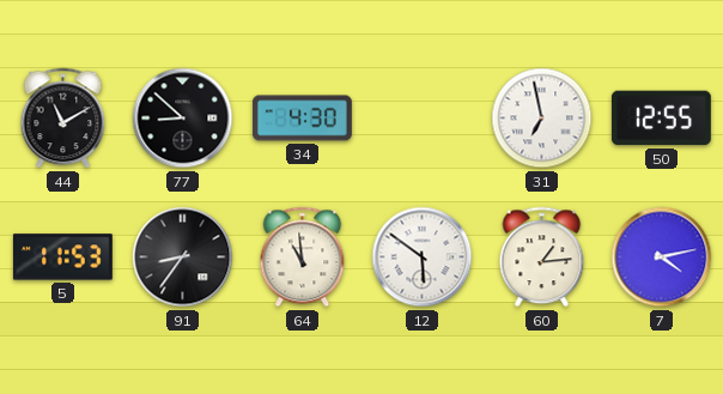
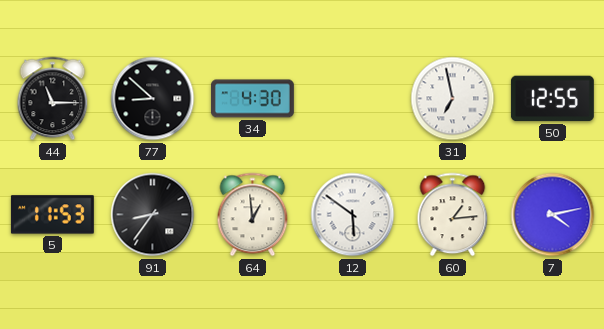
44: 11:10 -> 11:15
64: 10:59 -> 12:59
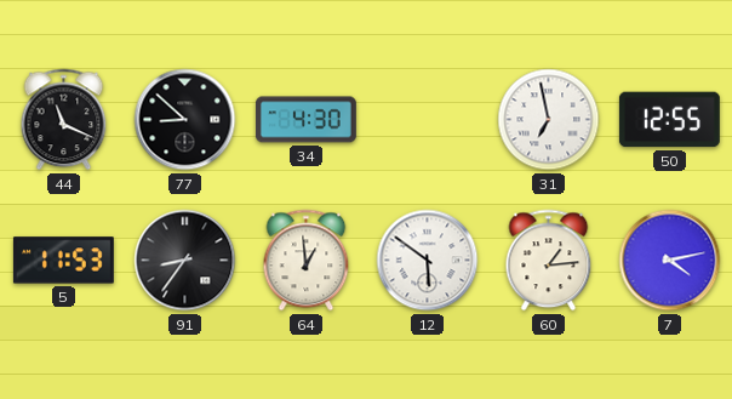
44: 11:15 -> 11:19
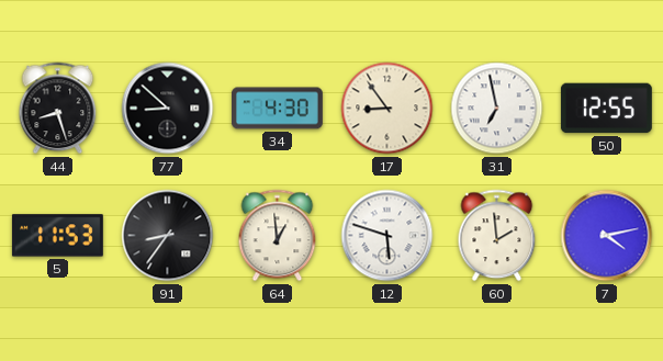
44: 11:19 -> 8:27
17: none -> 8:54
12: 5:51 -> 5:48
60: 1:14 -> 1:59
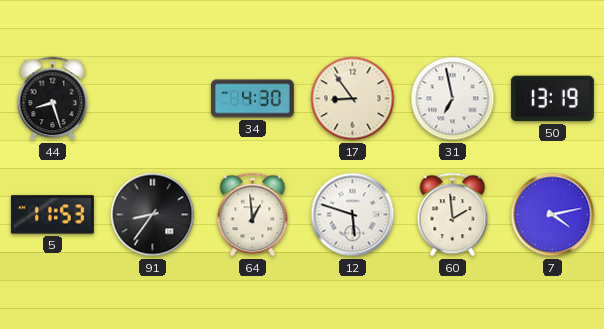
77: 8:52 -> none
50: 12:55 -> 13:19
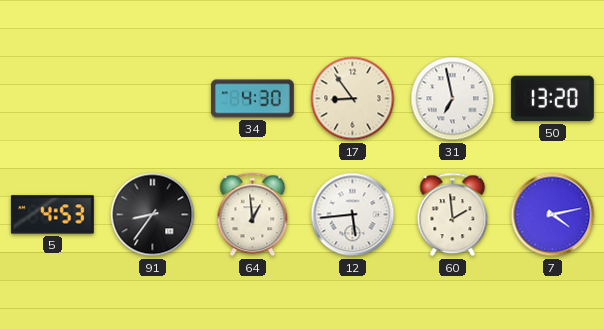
44: 8:27 -> none
50: 13:19 -> 13:20
5: 11:53 -> 4:53
12: 5:48 -> 5:44
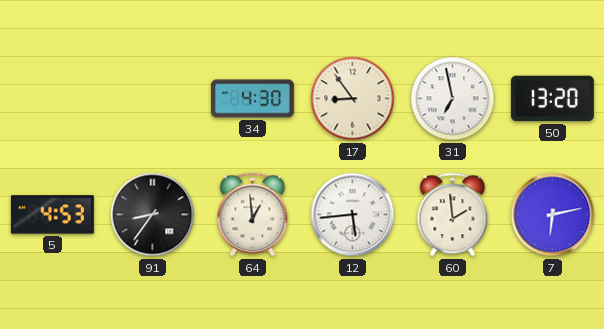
7: 4:13 -> 6:13
